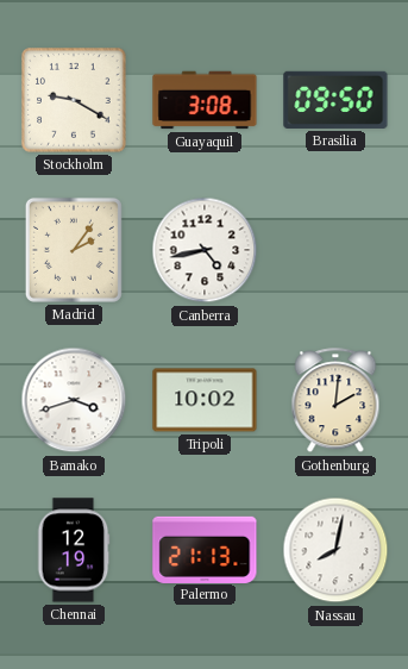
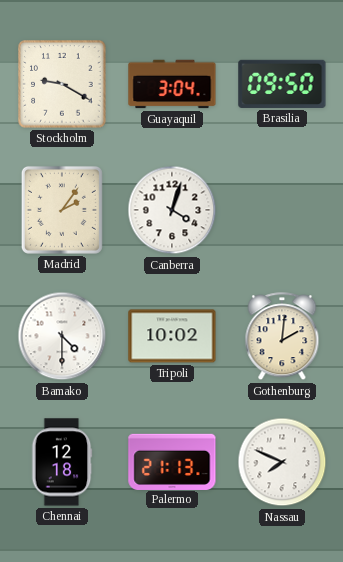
Guayaquil: 3:08 -> 3:04
Canberra: 4:43 -> 4:03
Bamako: 3:42 -> 4:30
Chennai: 12:19 -> 12:18
Nassau: 8:02 -> 7:49
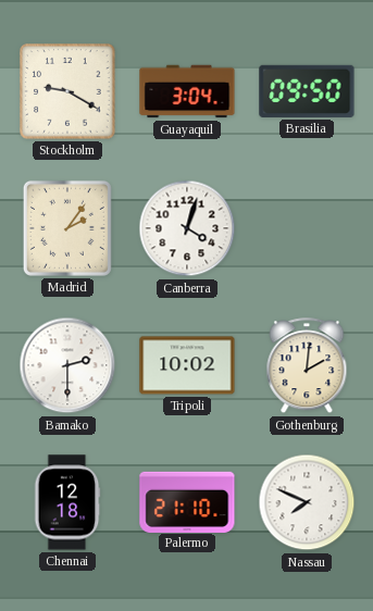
Bamako: 4:30 -> 2:30
Palermo: 21:13 -> 21:10
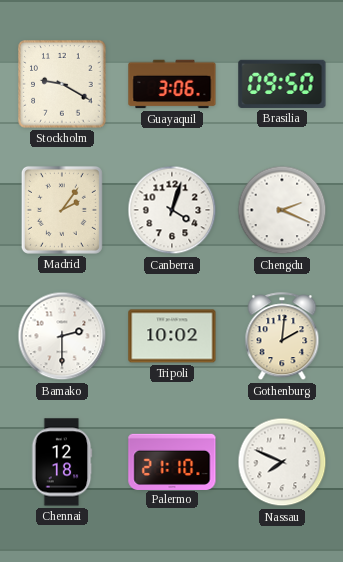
Guayaquil: 3:04 -> 3:06
Chengdu: none -> 2:19
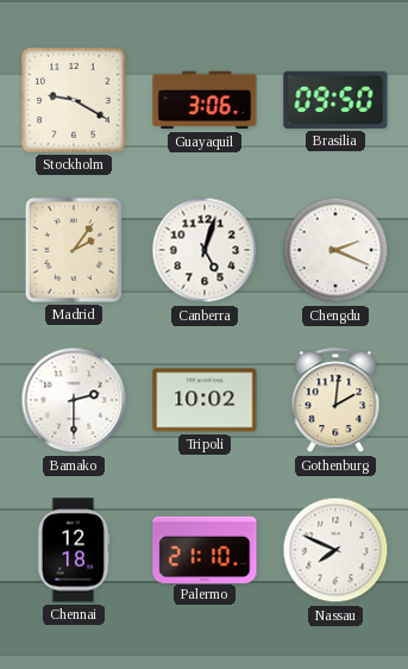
Canberra: 4:03 -> 5:03
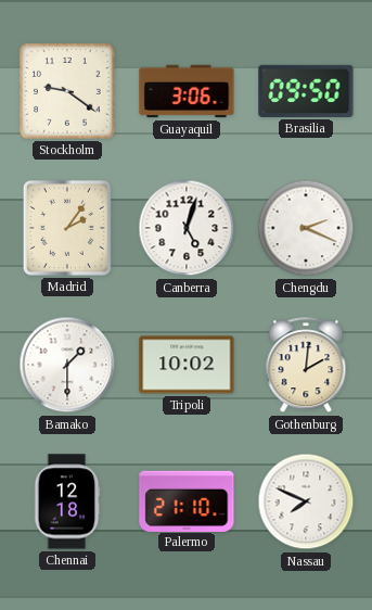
Stockholm: 9:20 -> 9:21
Bamako: 2:30 -> 1:30
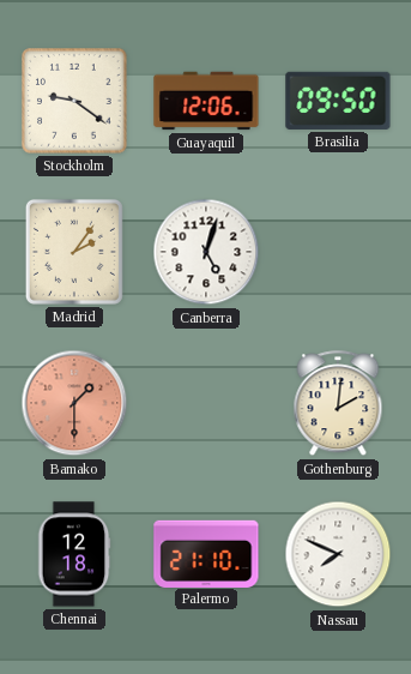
Guayaquil: 3:06 -> 12:06
Chengdu: 2:19 -> none
Bamako dial: white -> salmon
Tripoli: 10:02 -> none
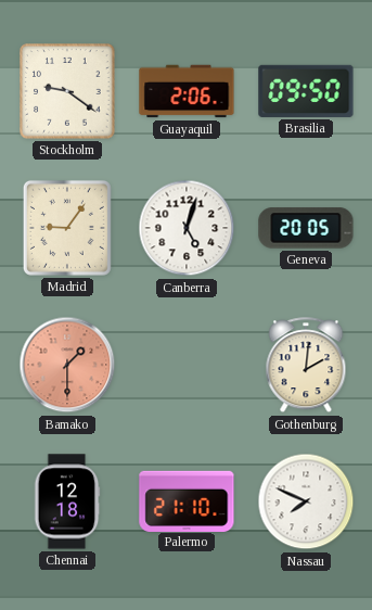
Guayaquil: 12:06 -> 2:06
Madrid: 2:06 -> 9:06
Geneva: none -> 20:05
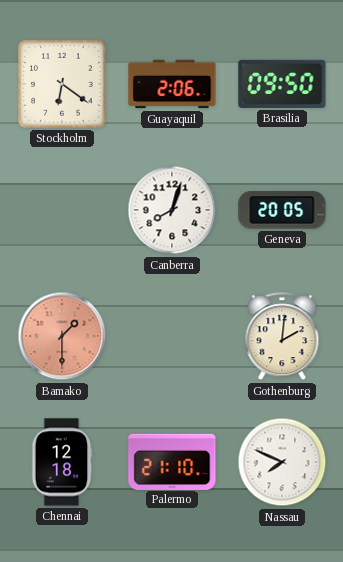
Stockholm: 9:21 -> 6:21
Madrid: 9:06 -> none
Canberra: 5:03 -> 8:03
